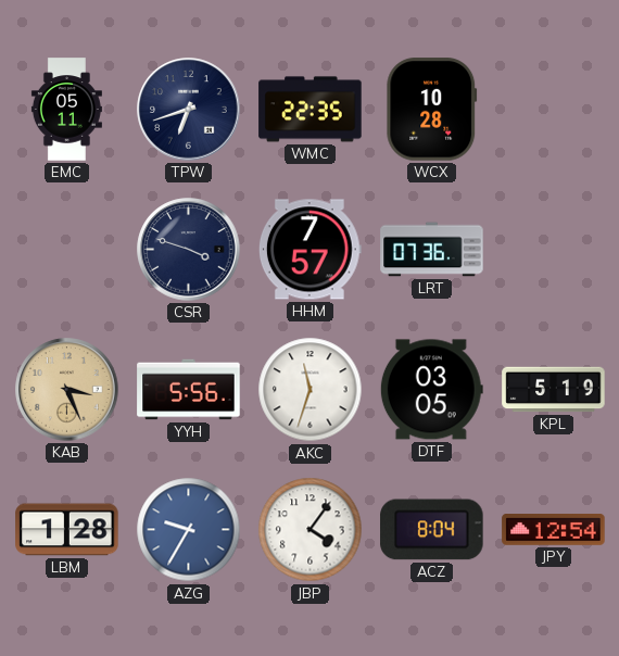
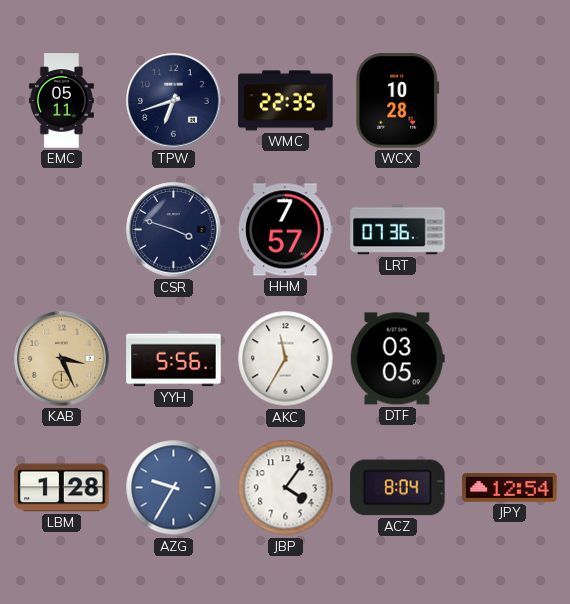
AKC: 11:33 -> 11:35
KPL: 5:19 -> none
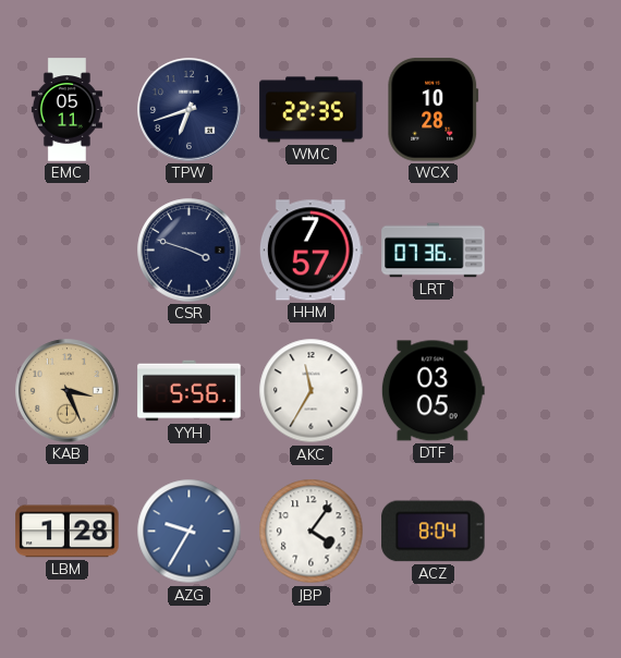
JPY: 12:54 -> none
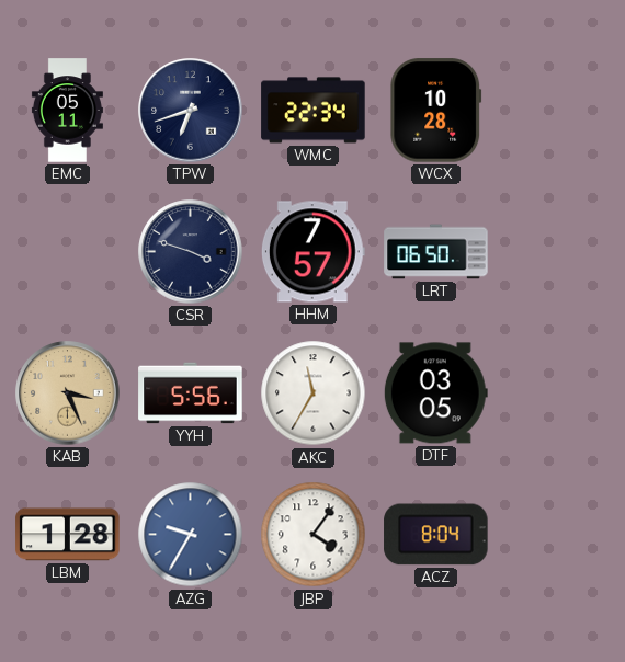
WMC: 22:35 -> 22:34
LRT: 07:36 -> 06:50
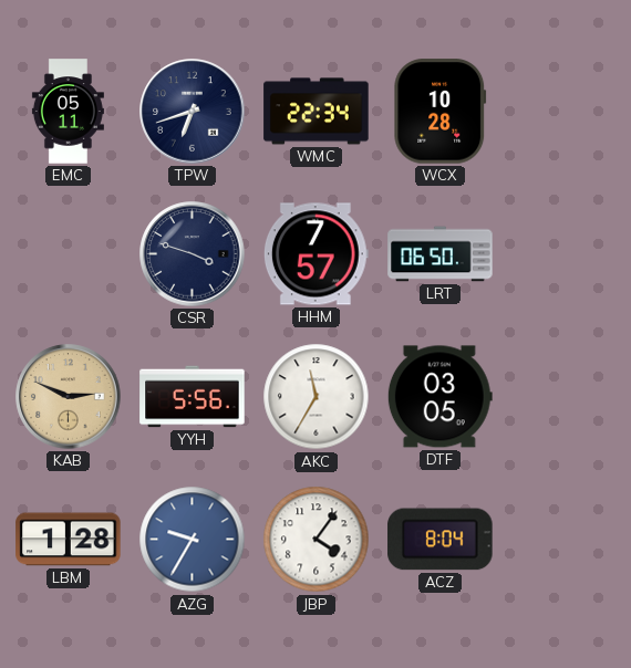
KAB: 3:26 -> 2:49
